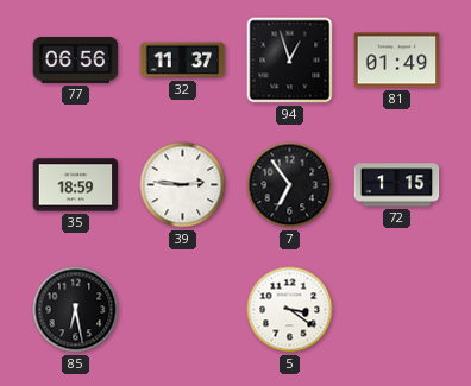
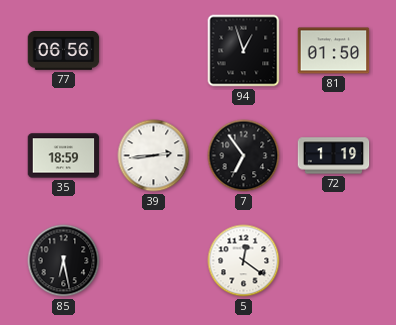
32: 11:37 -> none
81: 01:49 -> 01:50
39: 2:46 -> 2:44
72: 1:15 -> 1:19
5: 3:21 -> 12:21
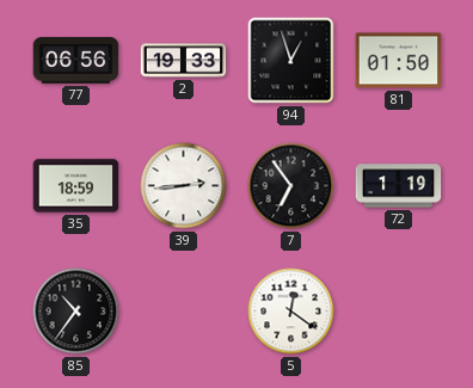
2: none -> 19:33
85: 6:28 -> 10:36
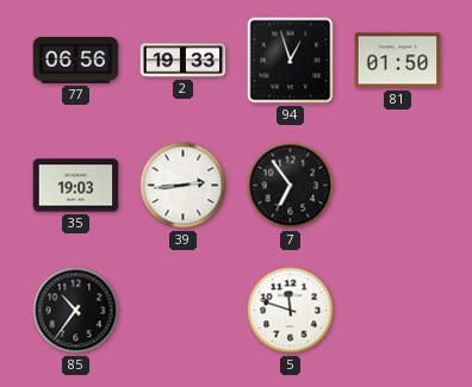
35: 18:59 -> 19:03
72: 1:19 -> none
5: 12:21 -> 11:48
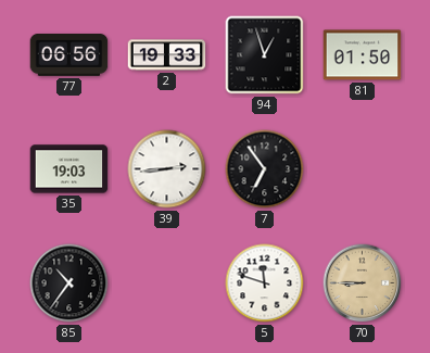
70: none -> 8:45
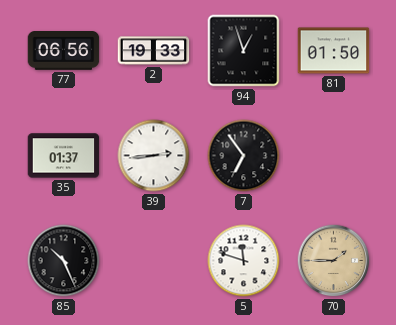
35: 19:03 -> 01:37
85: 10:36 -> 10:26
70: 8:45 -> 1:45
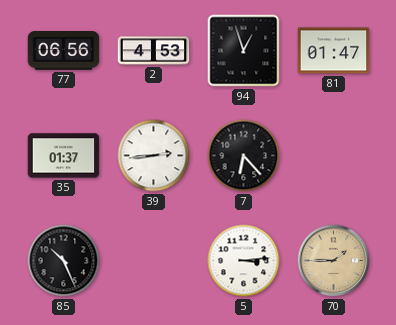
2: 19:33 -> 4:53
81: 01:50 -> 01:47
7: 6:54 -> 6:23
5: 11:48 -> 3:14
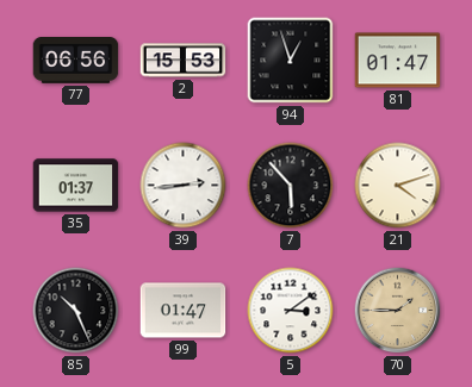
2: 4:53 -> 15:53
7: 6:23 -> 5:53
21: none -> 4:12
99: none -> 01:47
5: 3:14 -> 3:09
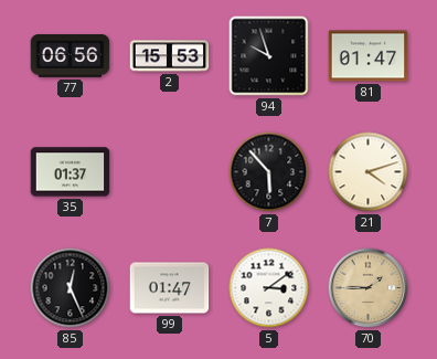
94: 12:57 -> 9:57
39: 2:44 -> none
85: 10:26 -> 12:26
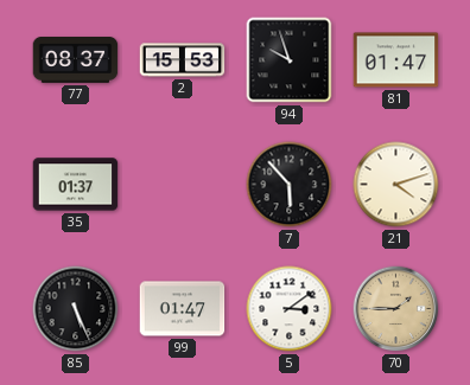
77: 06:56 -> 08:37
85: 12:26 -> 5:26
